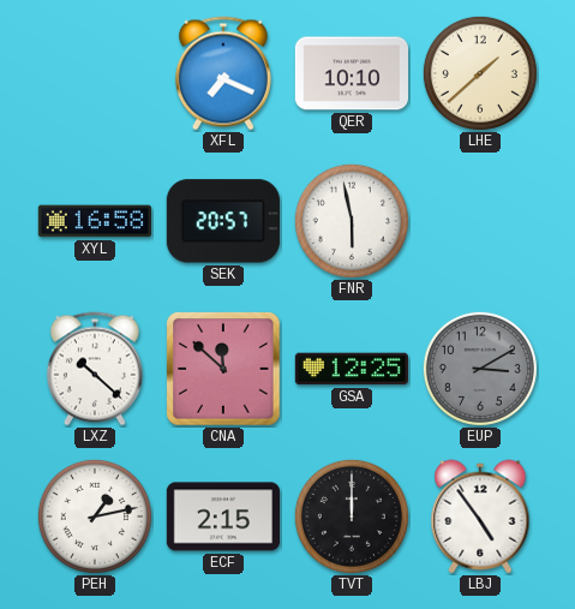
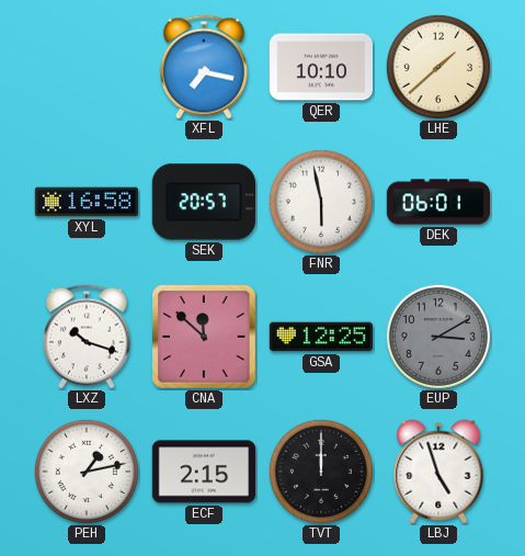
XFL: 7:19 -> 7:17
DEK: none -> 06:01
LXZ: 10:22 -> 10:18
LBJ: 4:54 -> 4:57
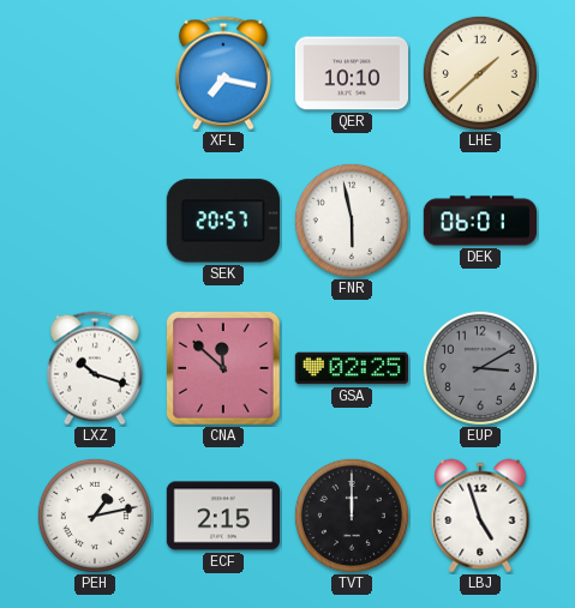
XYL: 16:58 -> none
GSA: 12:25 -> 02:25
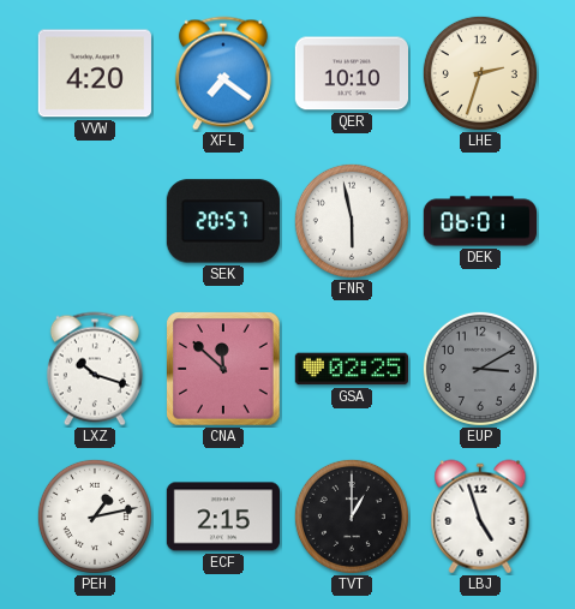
VVW: none -> 4:20
XFL: 7:17 -> 7:21
LHE: 1:38 -> 2:33
TVT: 12:00 -> 1:00
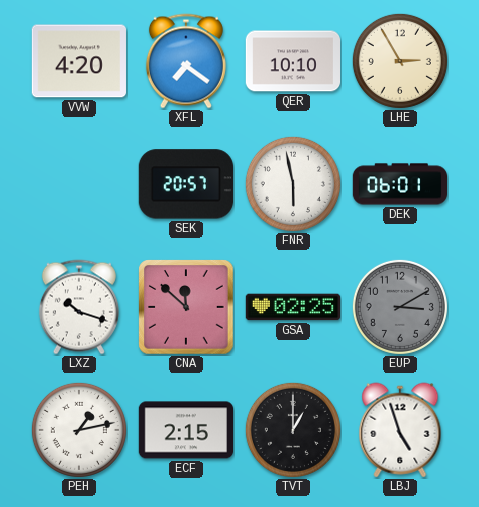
LHE: 2:33 -> 2:55
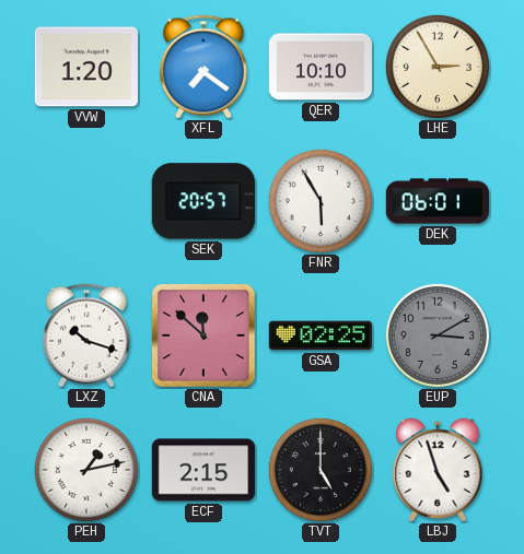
VVW: 4:20 -> 1:20
FNR: 5:58 -> 5:55
TVT: 1:00 -> 5:00
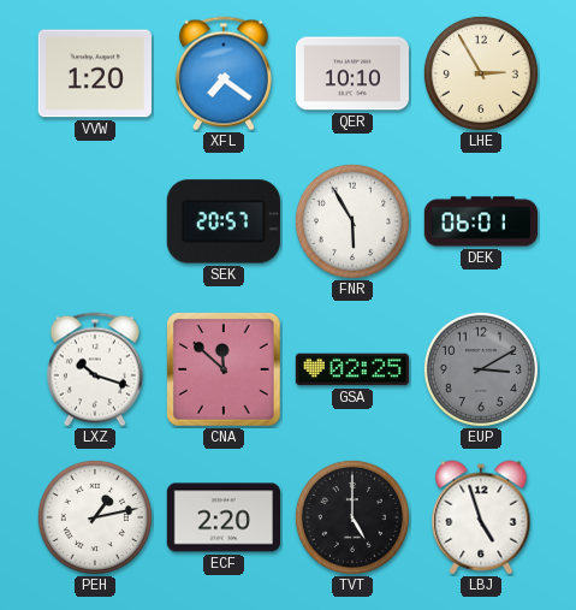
ECF: 2:15 -> 2:20
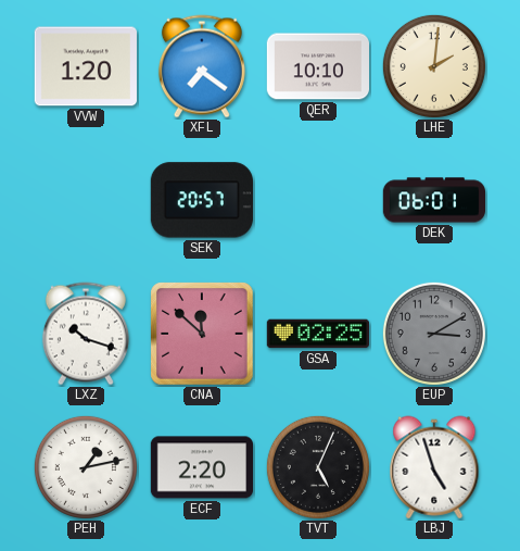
LHE: 2:55 -> 2:01
FNR: 5:55 -> none
TVT: 5:00 -> 5:04
